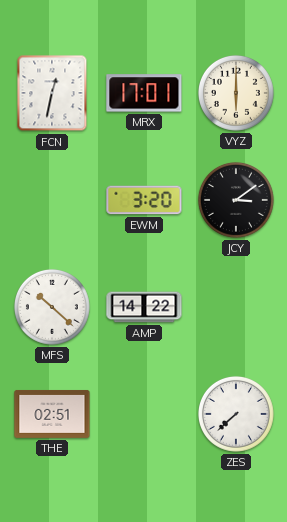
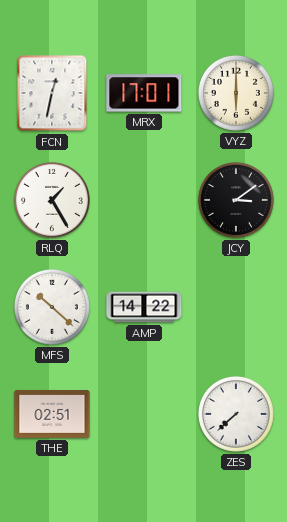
RLQ: none -> 1:25
EWM: 3:20 -> none
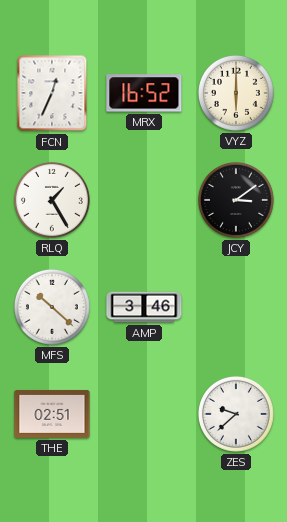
FCN: 12:32 -> 12:34
MRX: 17:01 -> 16:52
AMP: 14:22 -> 3:46
ZES: 7:38 -> 9:38
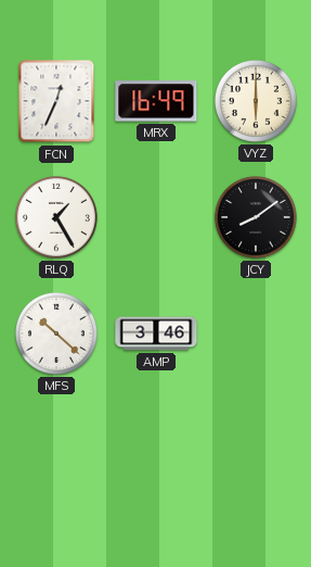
MRX: 16:52 -> 16:49
JCY: 3:09 -> 8:09
THE: 02:51 -> none
ZES: 9:38 -> none
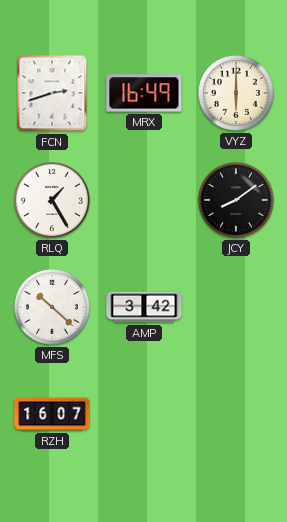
FCN: 12:34 -> 2:42
AMP: 3:46 -> 3:42
RZH: none -> 16:07
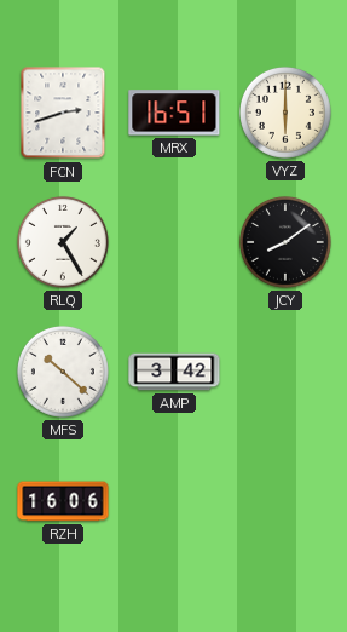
MRX: 16:49 -> 16:51
RZH: 16:07 -> 16:06
